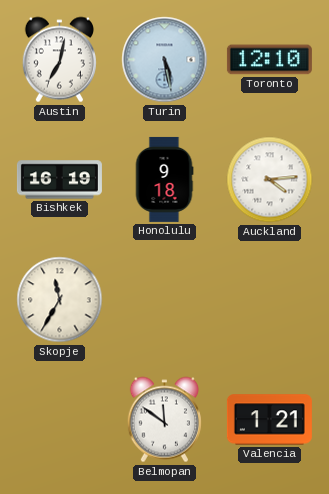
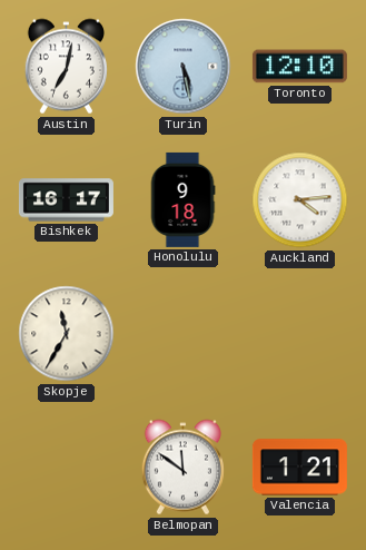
Bishkek: 16:19 -> 16:17
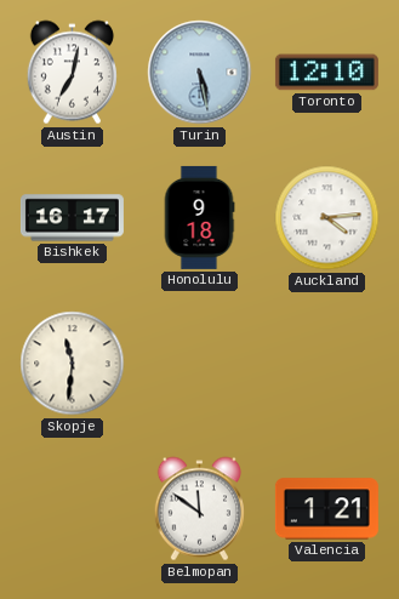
Skopje: 11:35 -> 11:31
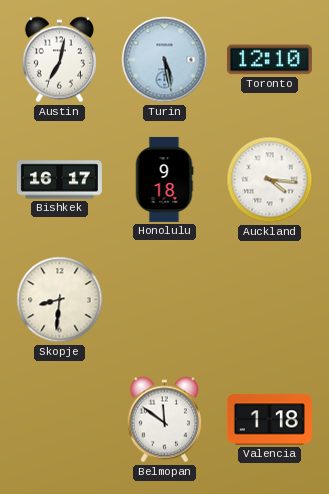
Auckland: 4:14 -> 4:16
Skopje: 11:31 -> 8:31
Valencia: 1:21 -> 1:18
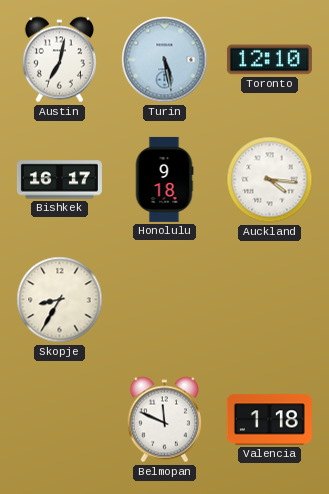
Skopje: 8:31 -> 8:35
Belmopan: 11:51 -> 11:49
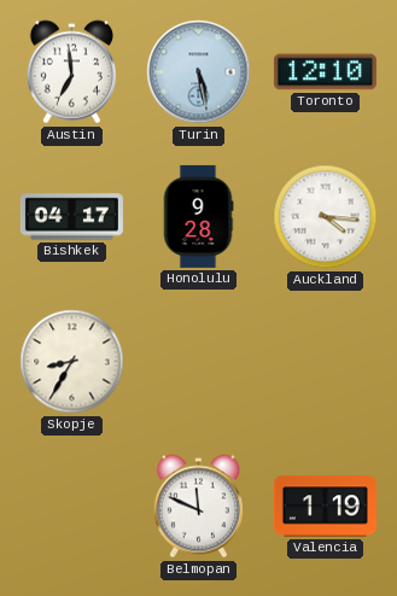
Austin: 7:02 -> 6:59
Bishkek: 16:17 -> 04:17
Honolulu: 9:18 -> 9:28
Valencia: 1:18 -> 1:19
